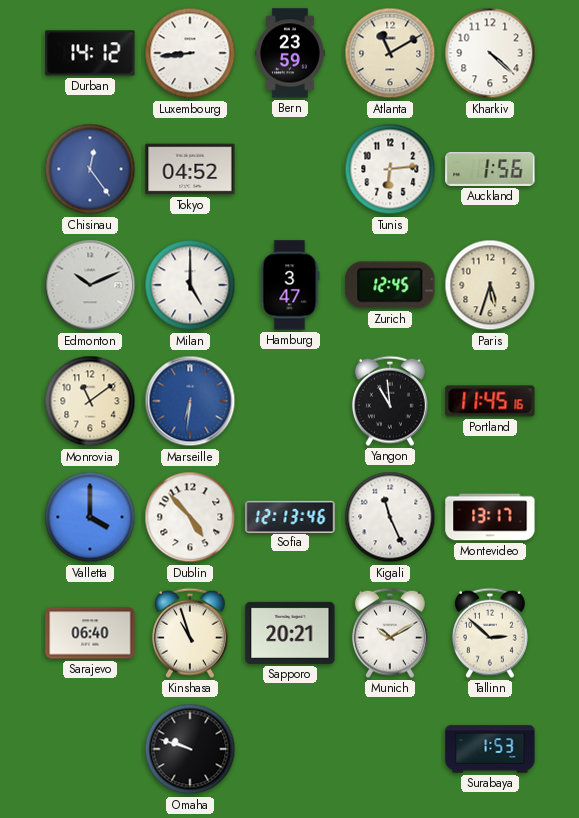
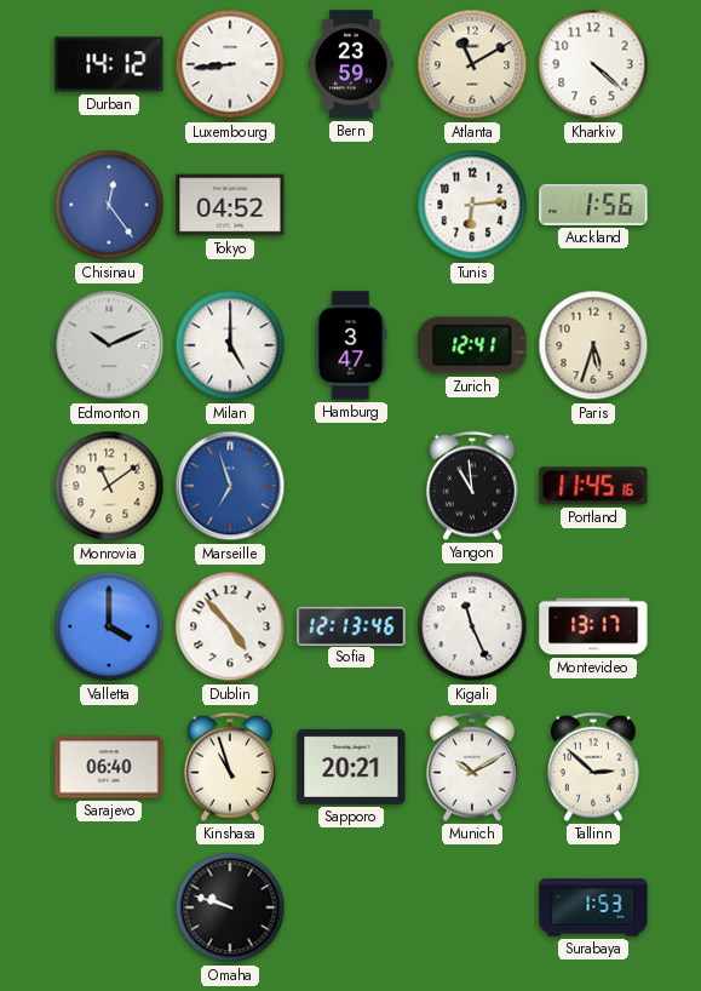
Zurich: 12:45 -> 12:41
Marseille: 6:31 -> 6:57
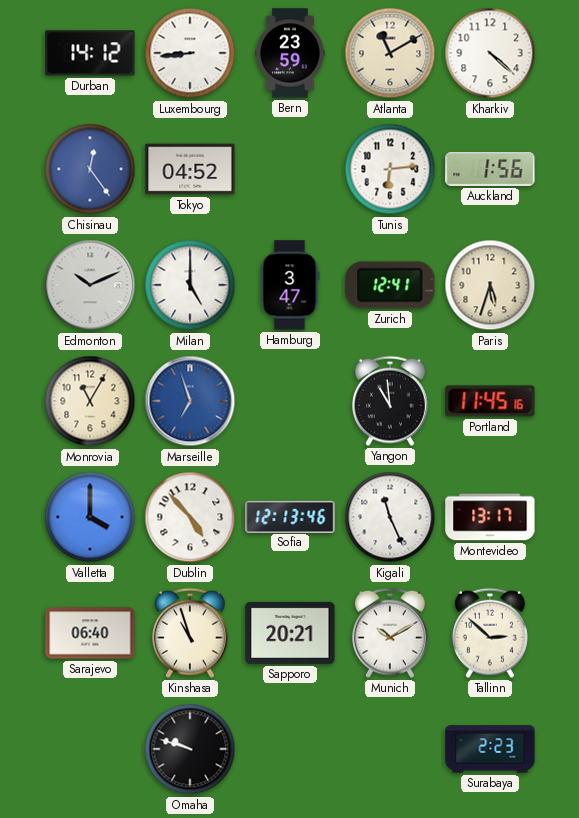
Monrovia: 11:09 -> 11:05
Surabaya: 1:53 -> 2:23
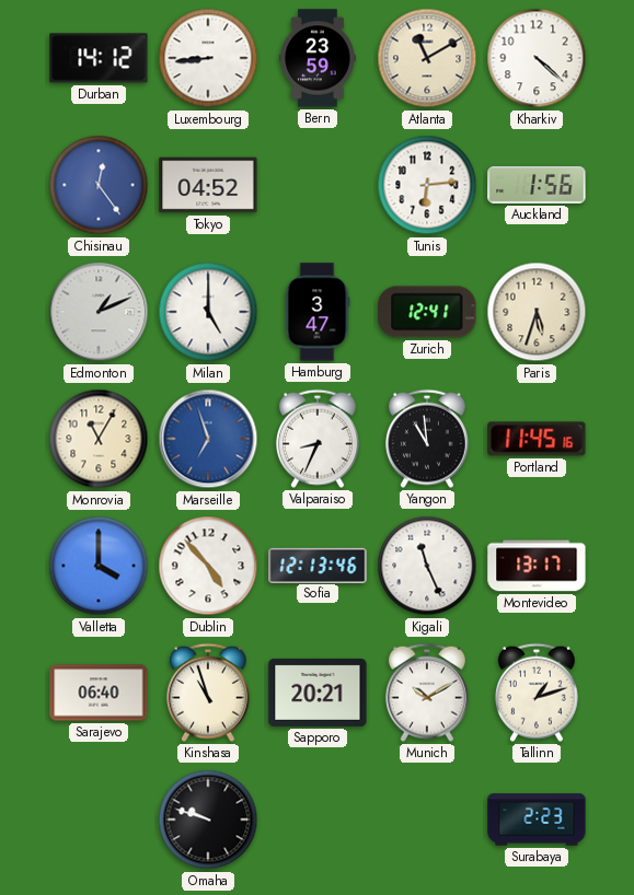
Edmonton: 10:11 -> 1:11
Valparaiso: none -> 8:34
Tallinn: 2:52 -> 1:12
